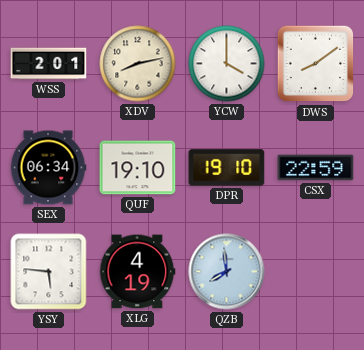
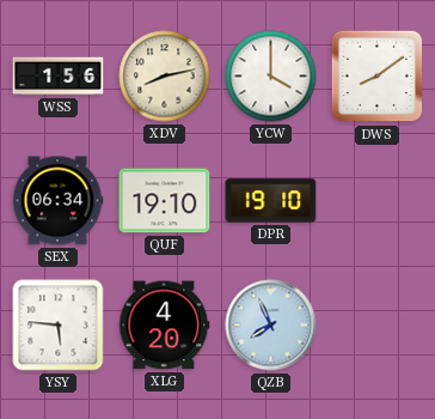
WSS: 2:01 -> 1:56
CSX: 22:59 -> none
XLG: 4:19 -> 4:20
QZB: 7:59 -> 7:56
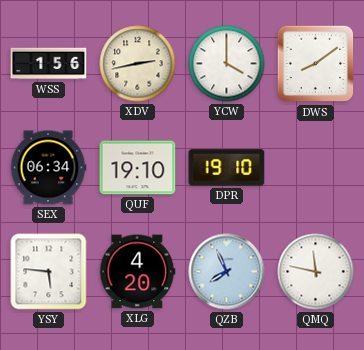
XDV: 8:13 -> 2:43
QMQ: none -> 11:47
